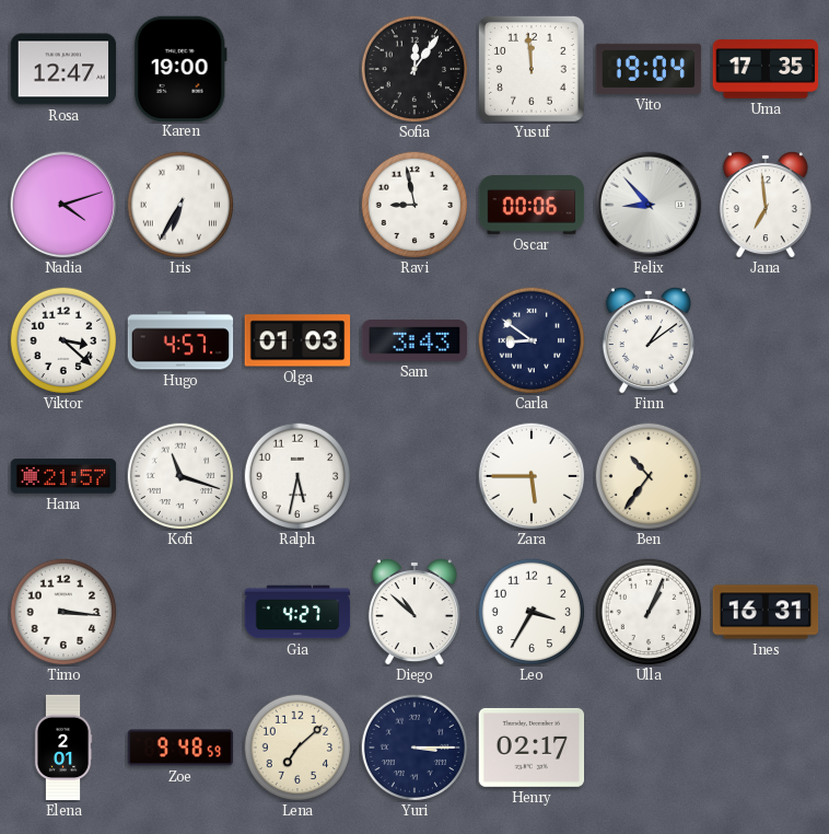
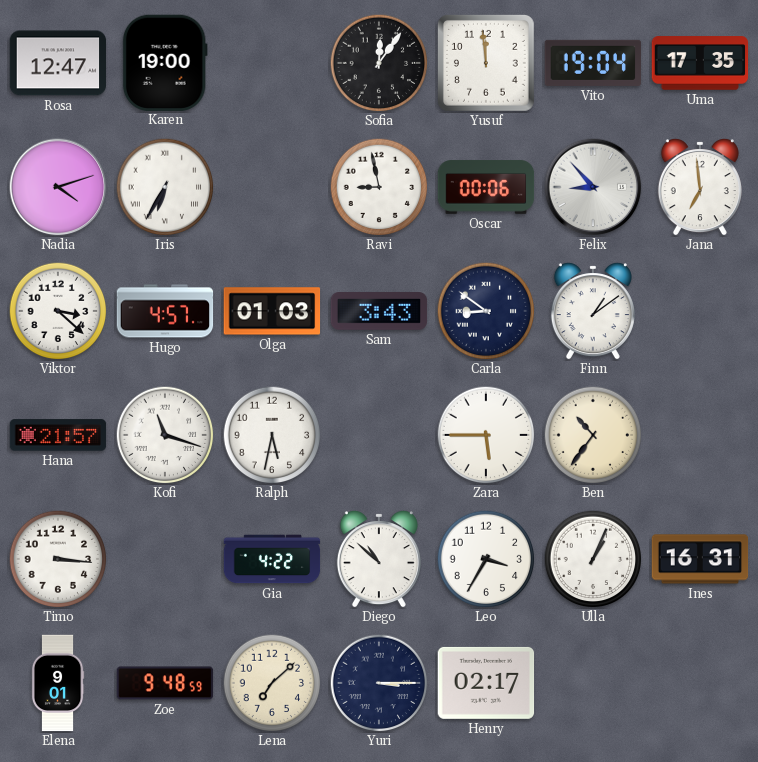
Gia: 4:27 -> 4:22
Elena: 2:01 -> 9:01
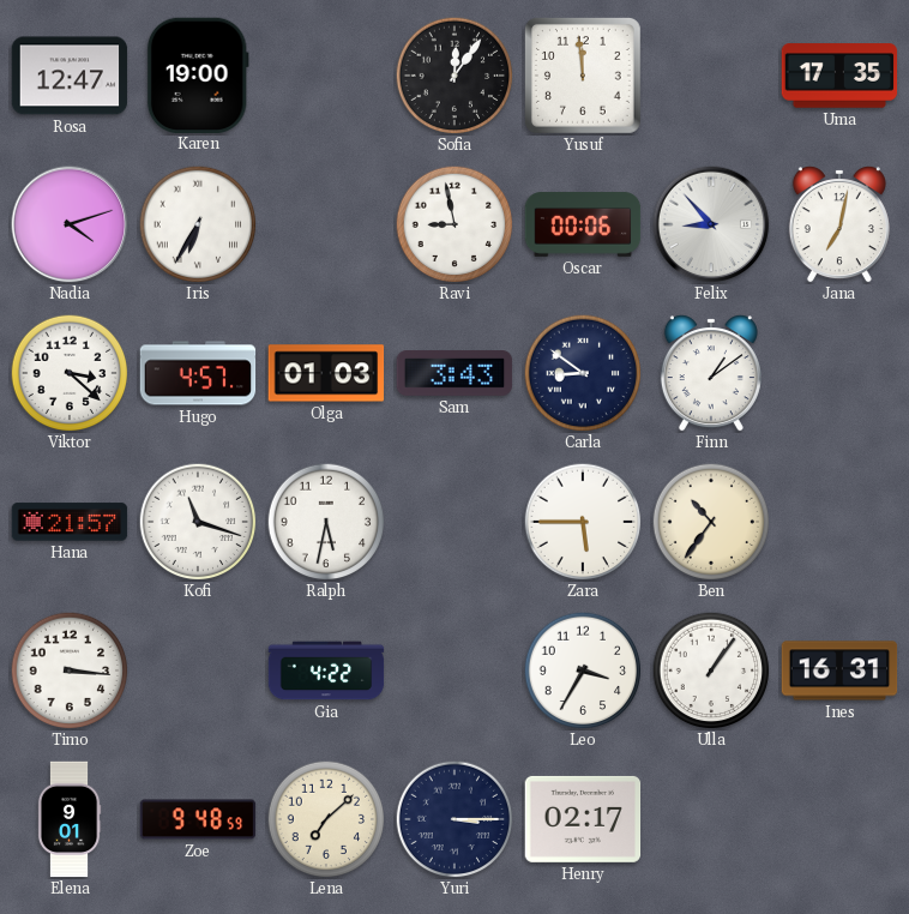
Vito: 19:04 -> none
Jana: 6:59 -> 7:02
Diego: 10:52 -> none
Ulla: 1:04 -> 1:06
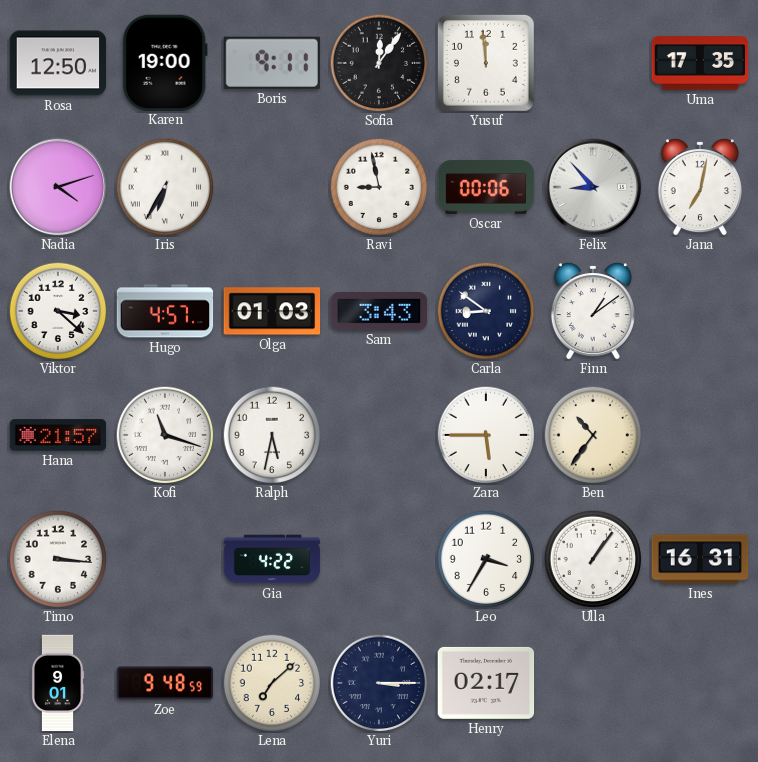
Rosa: 12:47 -> 12:50
Boris: none -> 9:11
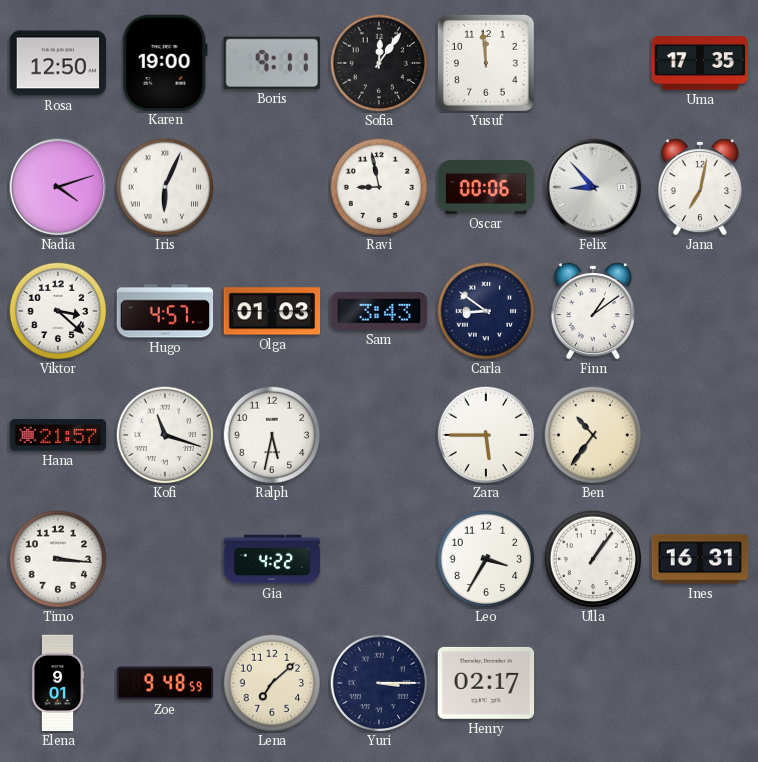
Iris: 6:35 -> 6:04
